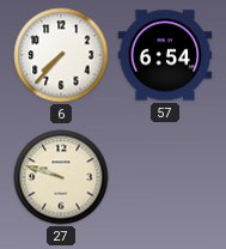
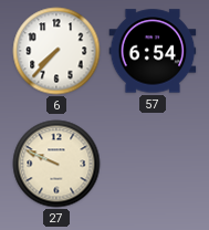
27: 9:48 -> 9:49
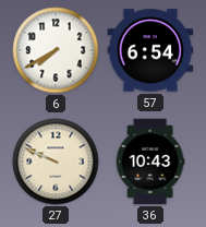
6: 7:37 -> 7:40
36: none -> 10:43
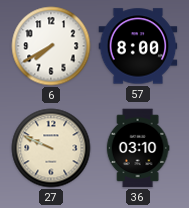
57: 6:54 -> 8:00
36: 10:43 -> 03:10
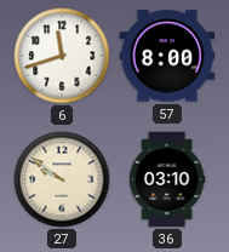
6: 7:40 -> 11:42
27: 9:49 -> 9:51
